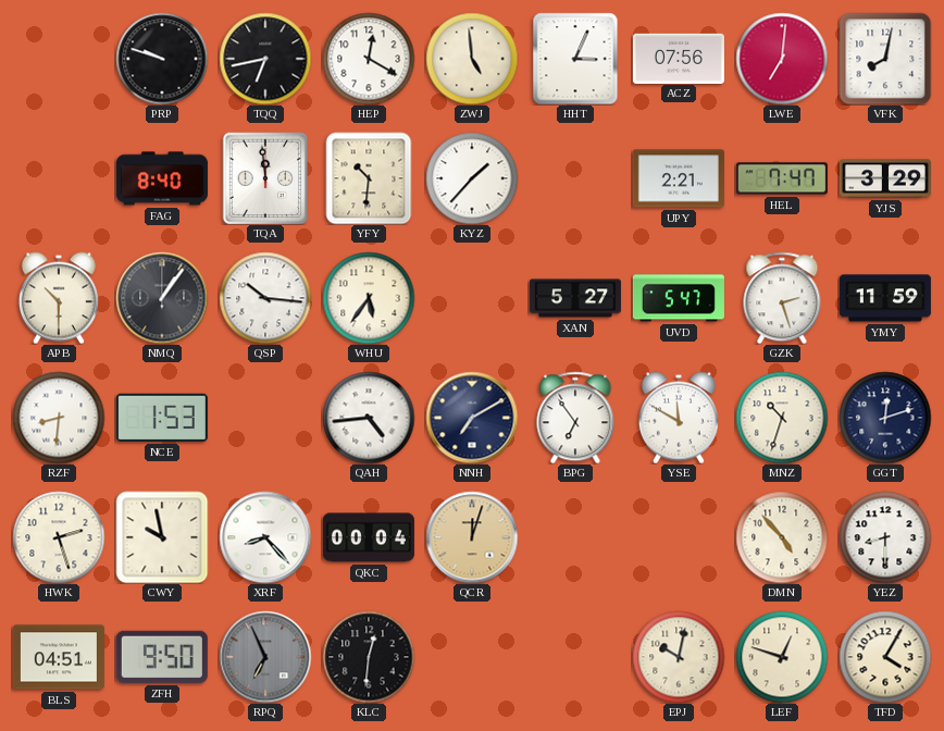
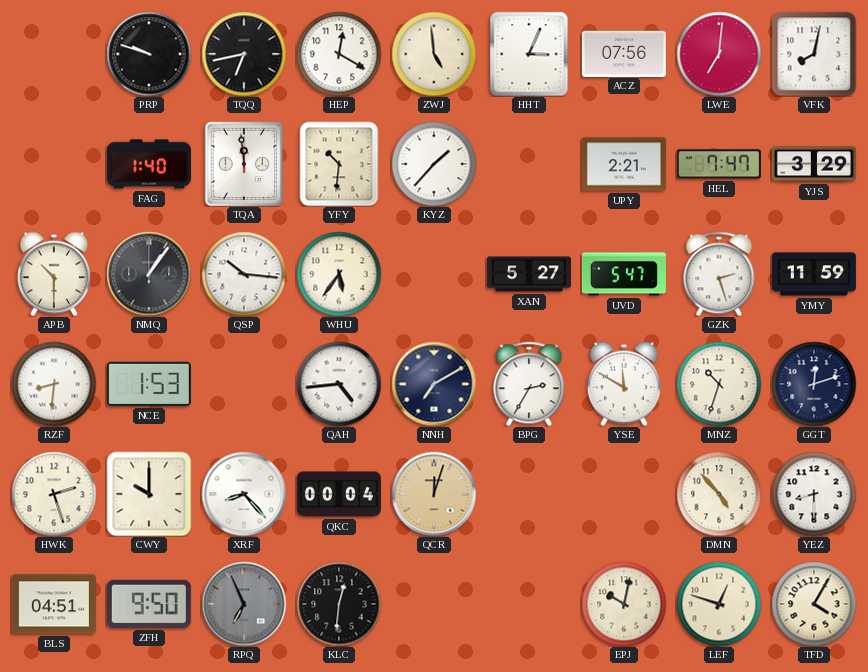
FAG: 8:40 -> 1:40
BPG: 6:54 -> 2:35
CWY: 9:58 -> 10:00
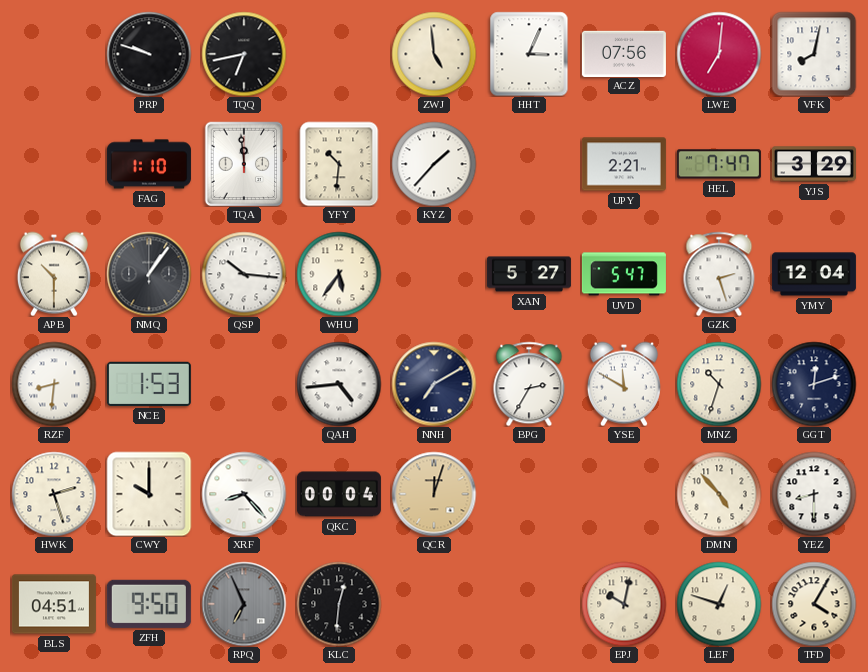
HEP: 12:20 -> none
FAG: 1:40 -> 1:10
YMY: 11:59 -> 12:04
